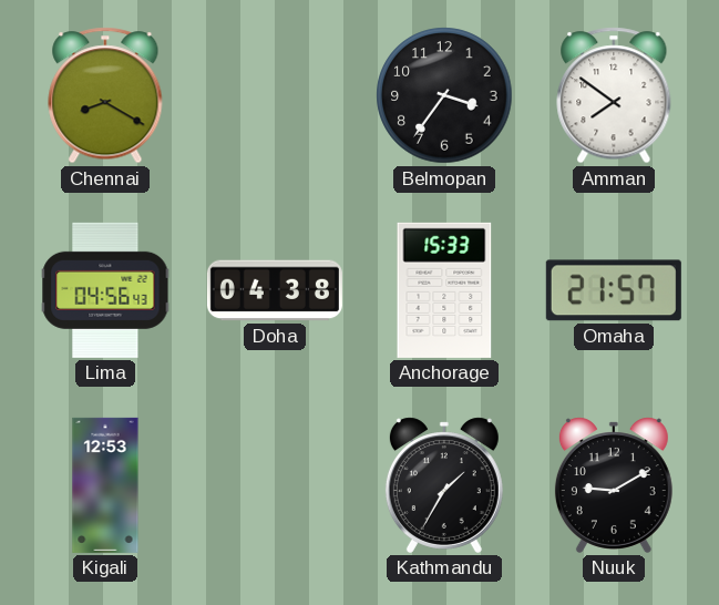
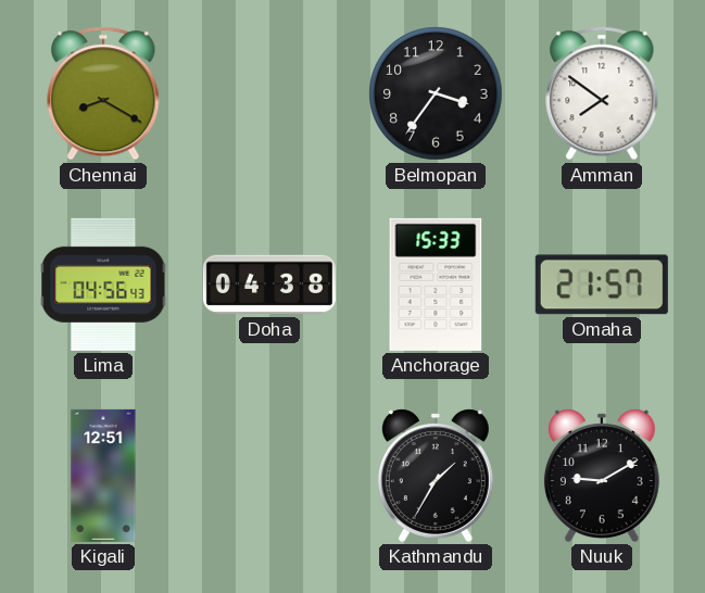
Kigali: 12:53 -> 12:51
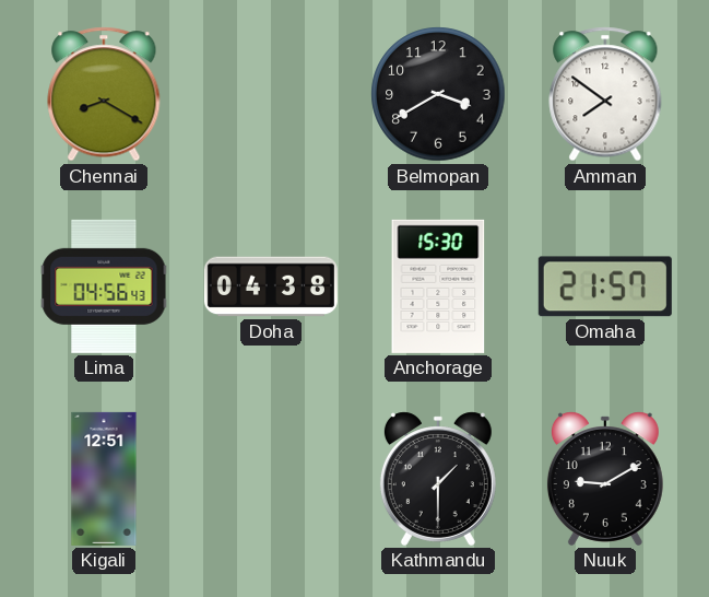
Belmopan: 3:36 -> 3:40
Anchorage: 15:33 -> 15:30
Kathmandu: 1:35 -> 1:30
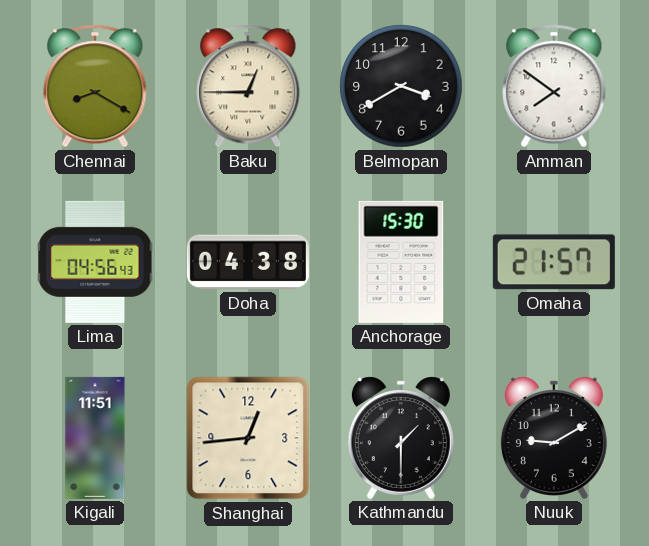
Baku: none -> 12:45
Kigali: 12:51 -> 11:51
Shanghai: none -> 12:44
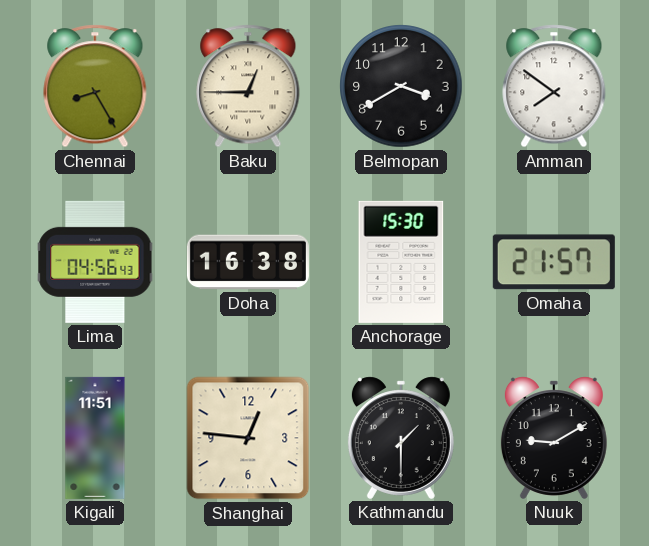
Chennai: 8:20 -> 8:25
Doha: 04:38 -> 16:38
Shanghai: 12:44 -> 12:46
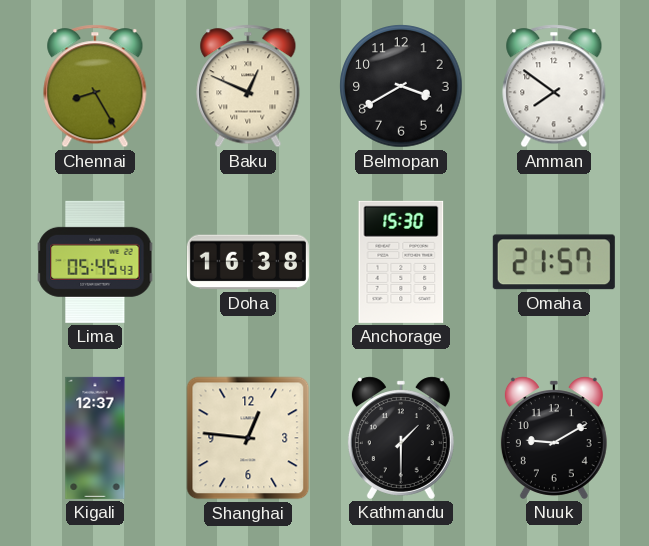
Baku: 12:45 -> 12:49
Lima: 04:56 -> 05:45
Kigali: 11:51 -> 12:37
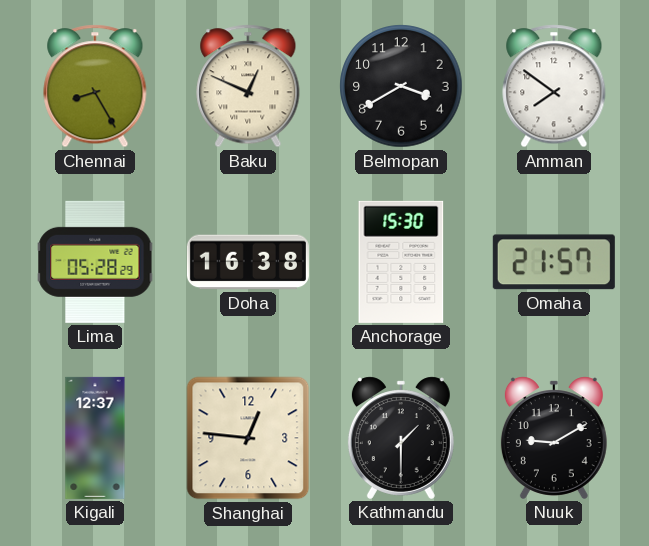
Lima: 05:45 -> 05:28
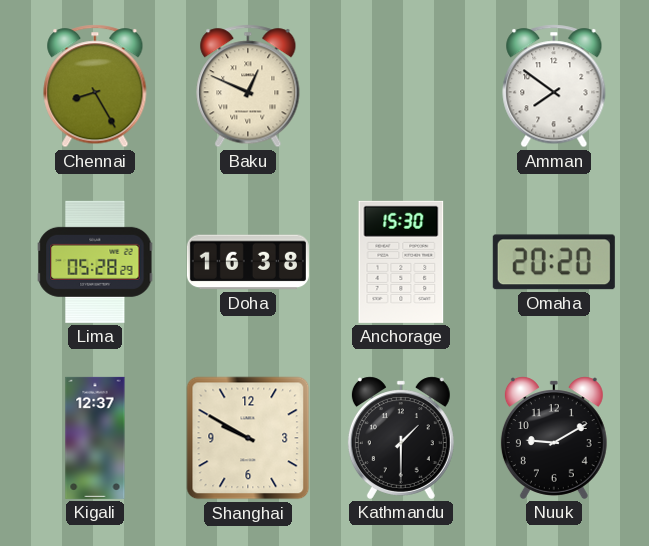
Belmopan: 3:40 -> none
Omaha: 21:57 -> 20:20
Shanghai: 12:46 -> 9:50
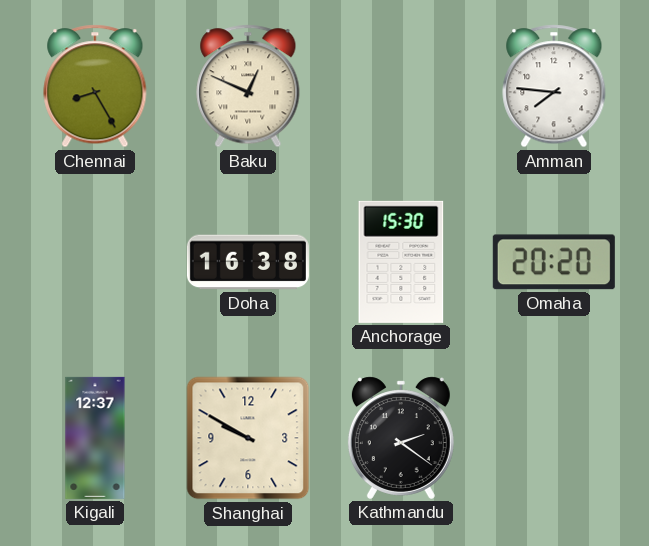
Amman: 7:51 -> 7:46
Lima: 05:28 -> none
Kathmandu: 1:30 -> 2:21
Nuuk: 9:10 -> none
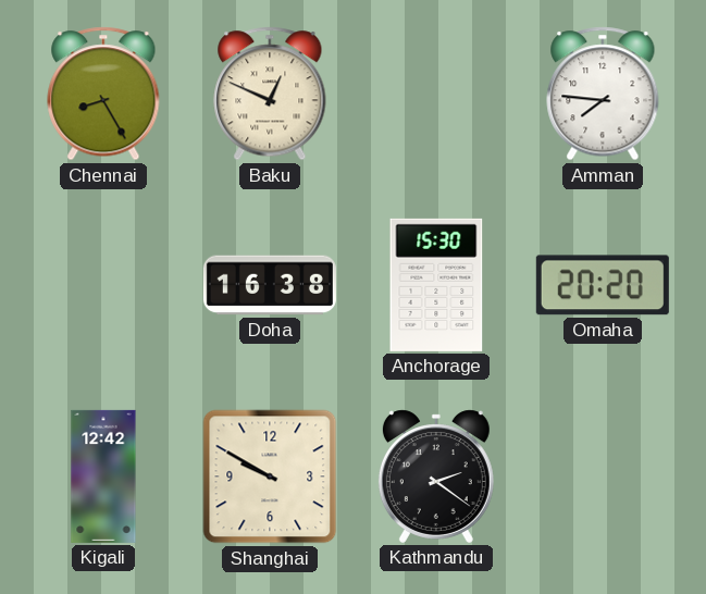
Kigali: 12:37 -> 12:42
